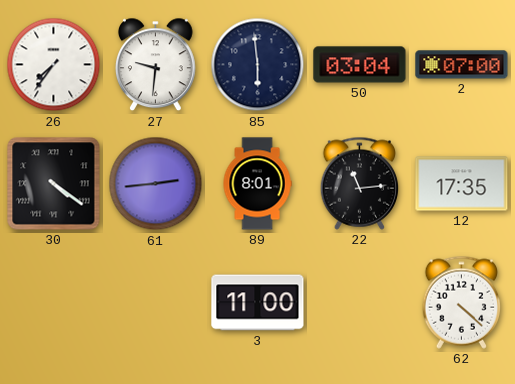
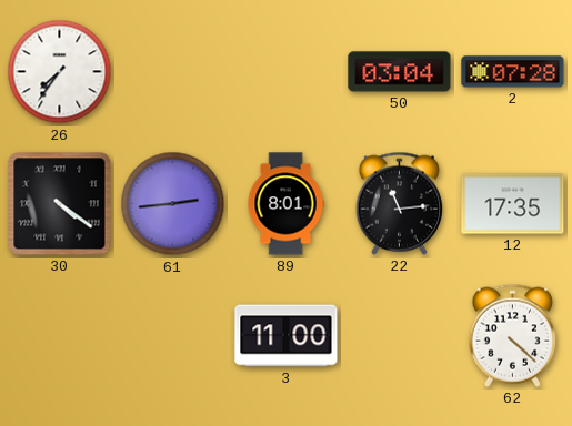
27: 9:31 -> none
85: 5:59 -> none
2: 07:00 -> 07:28
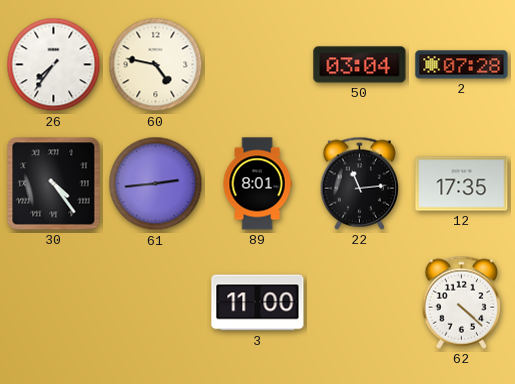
60: none -> 4:47
30: 4:21 -> 4:24
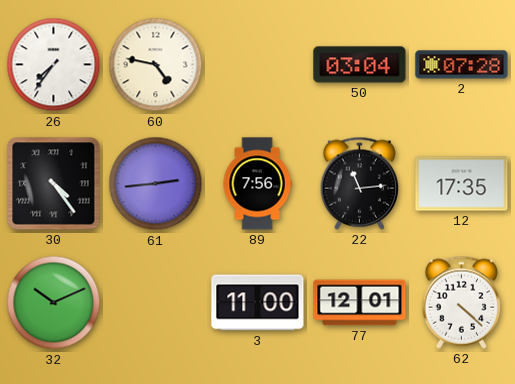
89: 8:01 -> 7:56
32: none -> 10:11
77: none -> 12:01
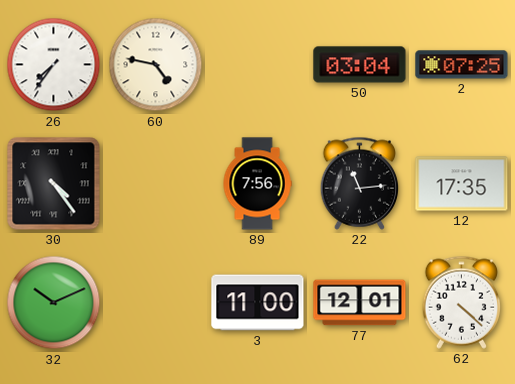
2: 07:28 -> 07:25
61: 2:44 -> none
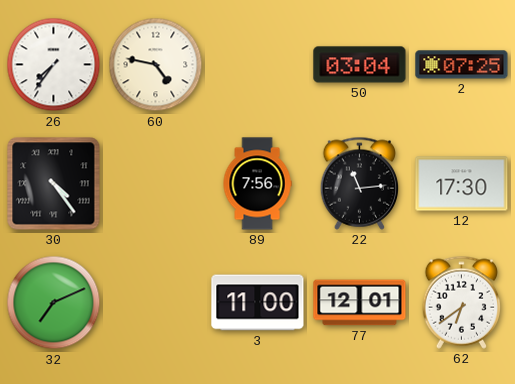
12: 17:35 -> 17:30
32: 10:11 -> 7:11
62: 4:22 -> 6:39
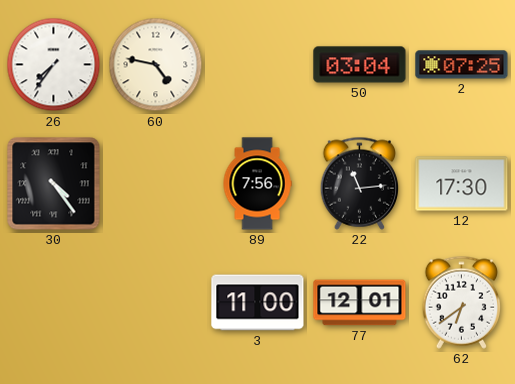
32: 7:11 -> none
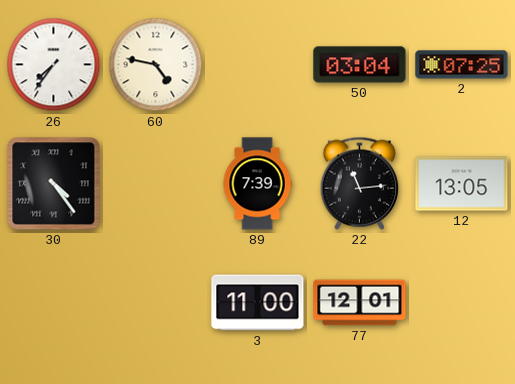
89: 7:56 -> 7:39
12: 17:30 -> 13:05
62: 6:39 -> none
